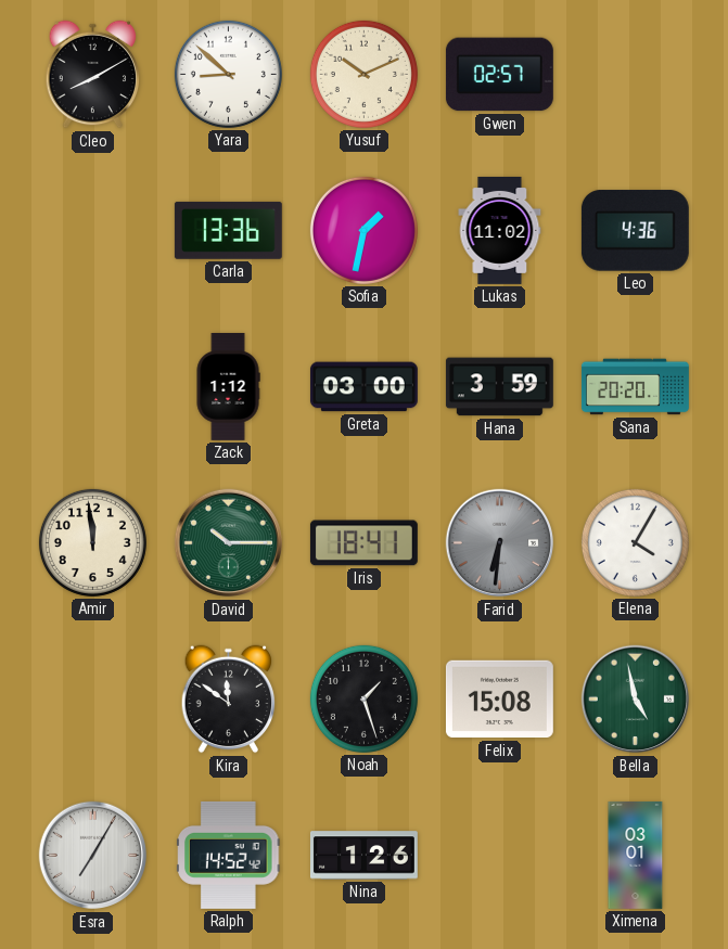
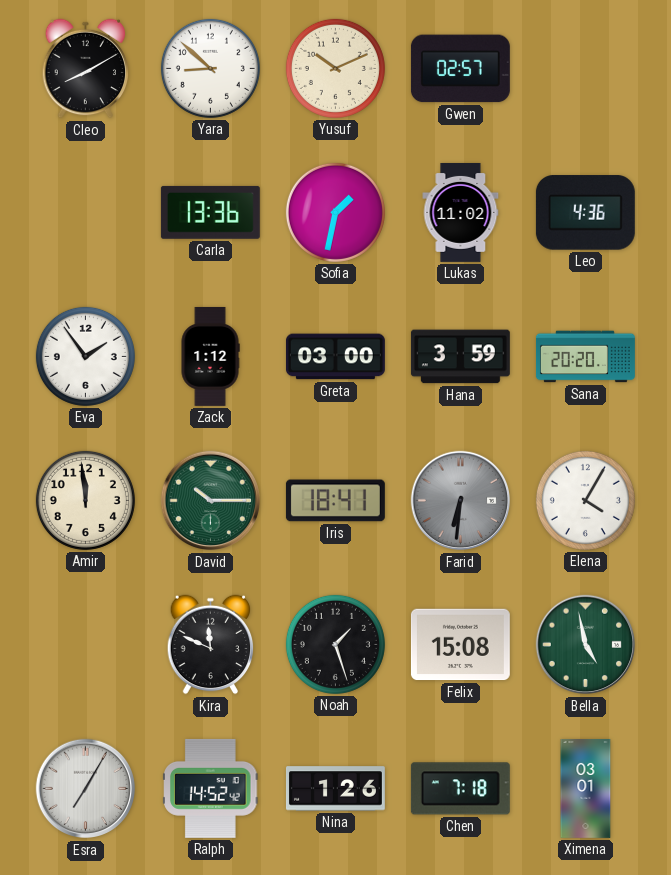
Eva: none -> 1:54
Kira: 11:51 -> 11:49
Chen: none -> 7:18
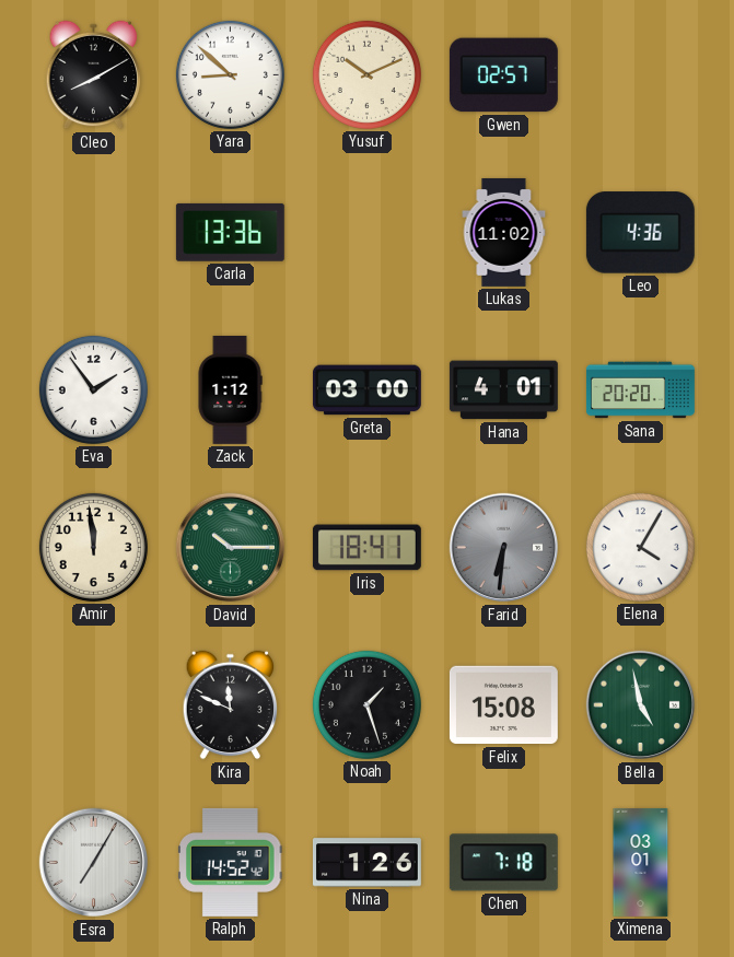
Sofia: 1:32 -> none
Hana: 3:59 -> 4:01
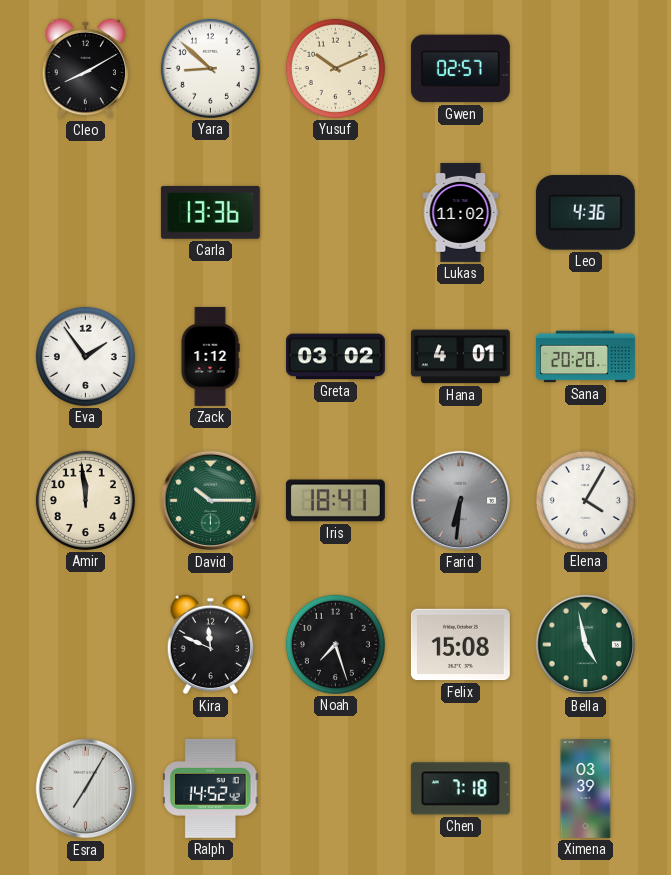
Greta: 03:00 -> 03:02
Noah: 1:27 -> 7:27
Nina: 1:26 -> none
Ximena: 03:01 -> 03:39
